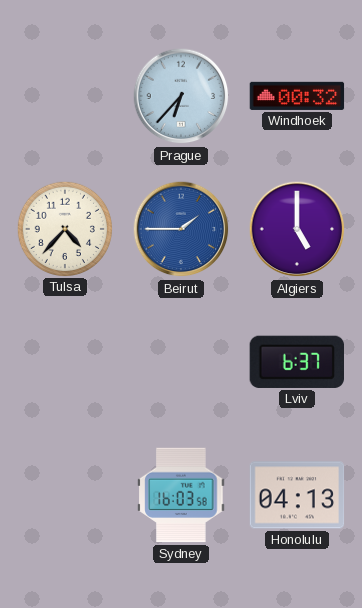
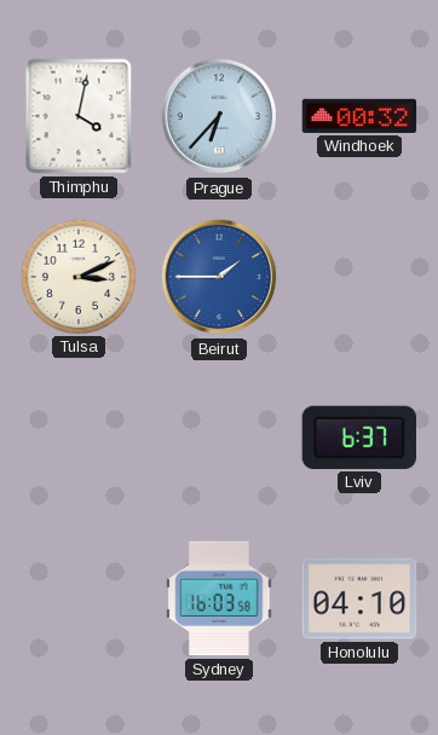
Thimphu: none -> 4:02
Tulsa: 4:37 -> 3:11
Algiers: 5:00 -> none
Honolulu: 04:13 -> 04:10
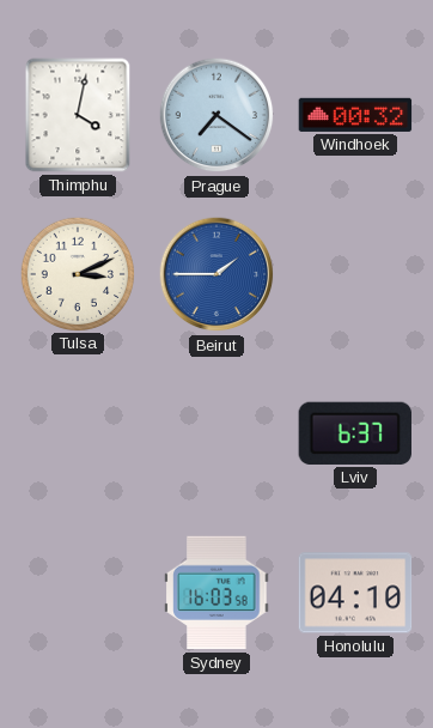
Prague: 6:37 -> 7:21
